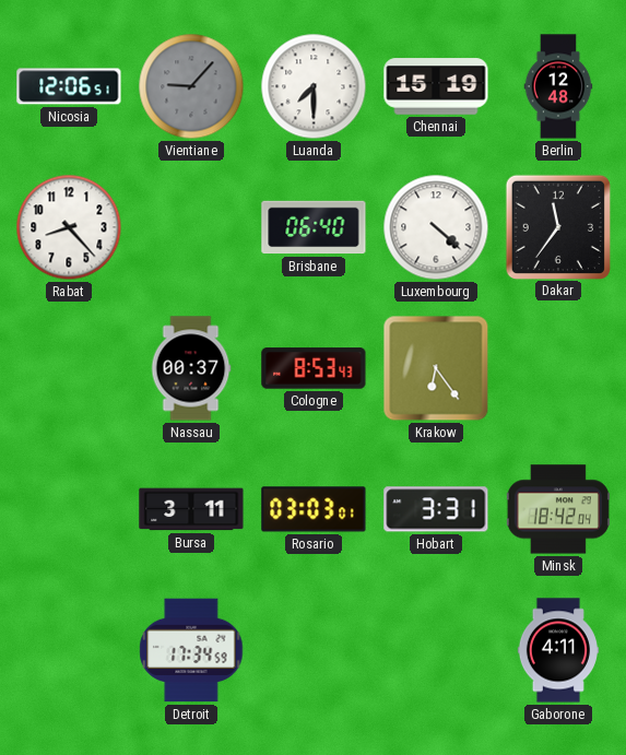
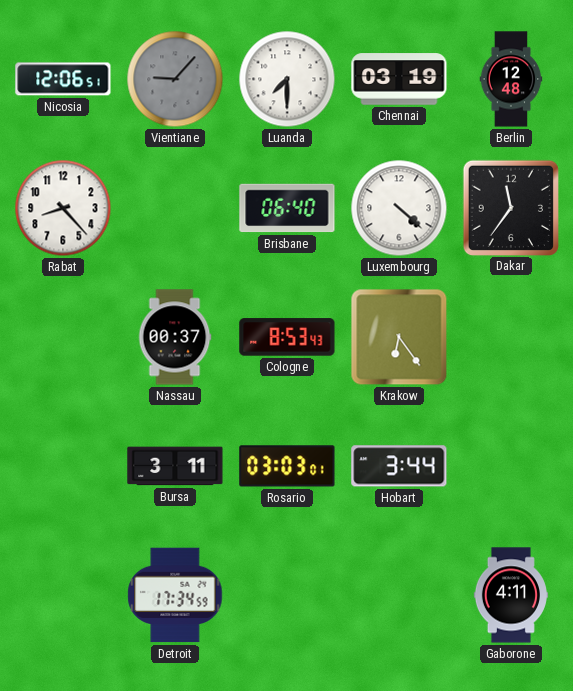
Chennai: 15:19 -> 03:19
Hobart: 3:31 -> 3:44
Minsk: 18:42 -> none
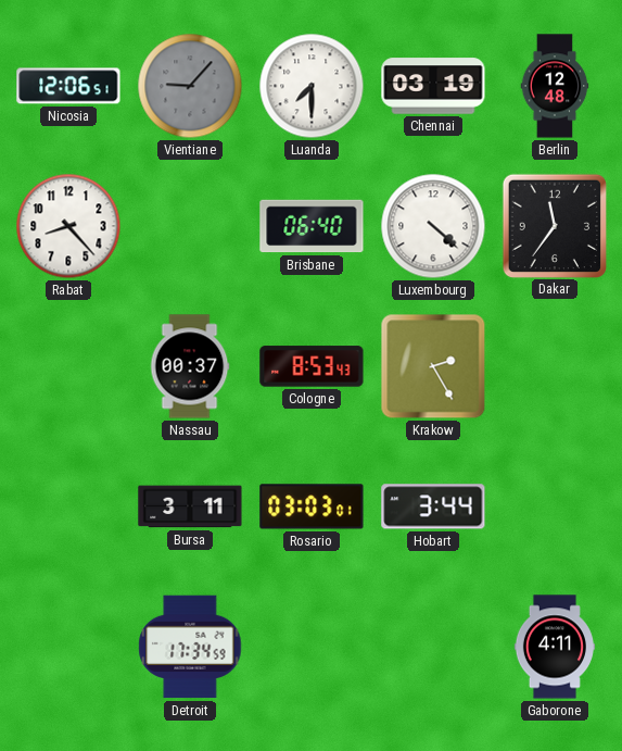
Krakow: 6:24 -> 2:25
